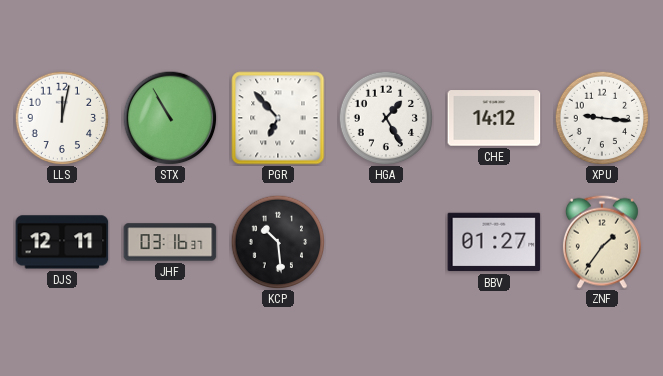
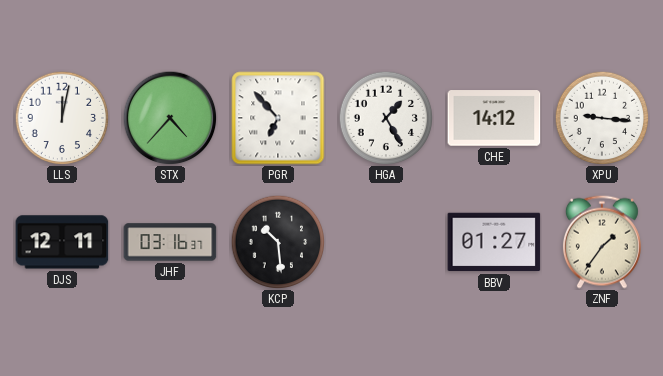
STX: 10:55 -> 4:37
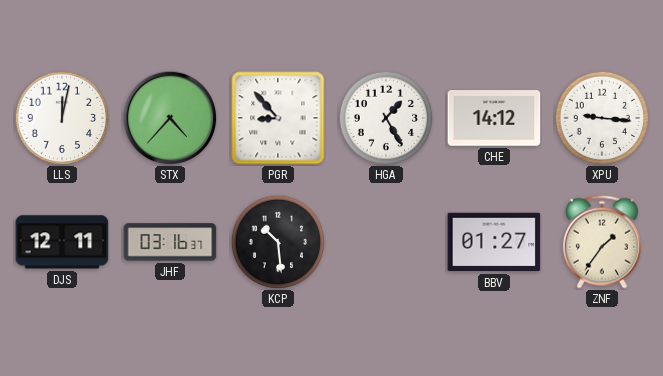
PGR: 6:53 -> 8:53
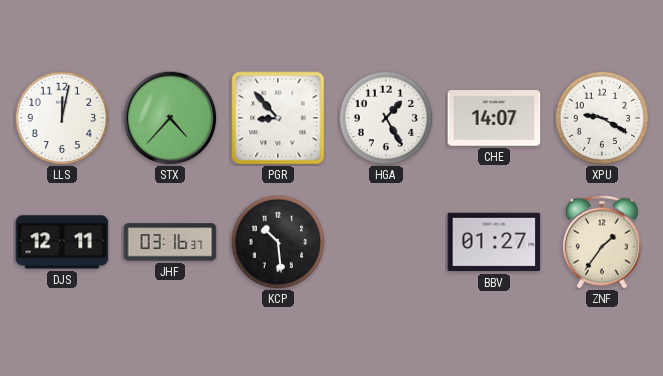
CHE: 14:12 -> 14:07
XPU: 9:16 -> 9:20
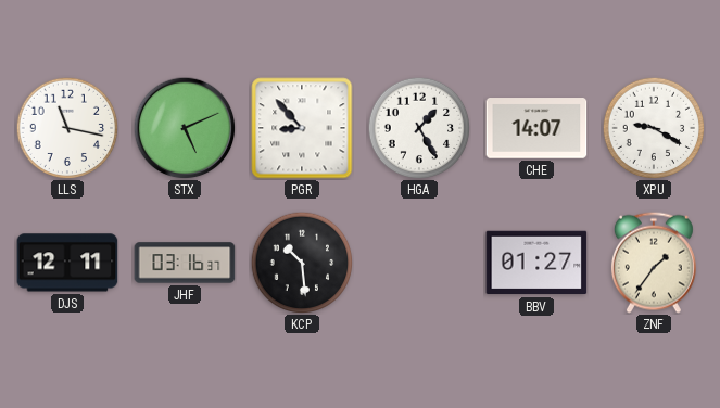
LLS: 12:02 -> 11:17
STX: 4:37 -> 5:11
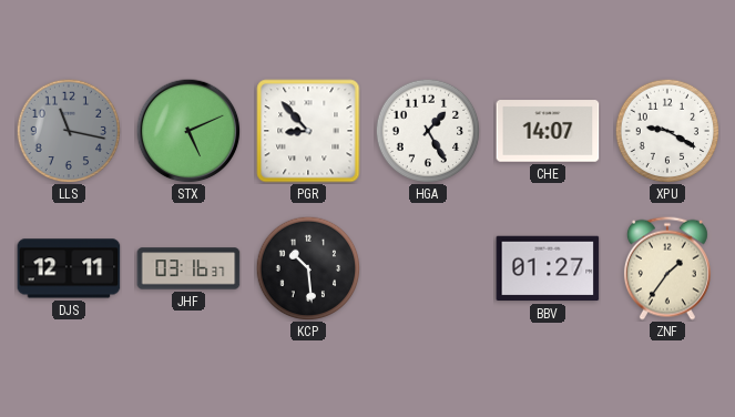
LLS dial: white -> grey
